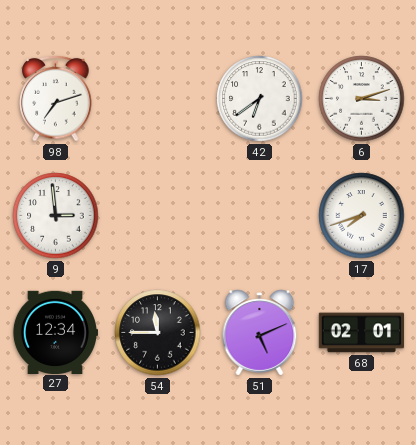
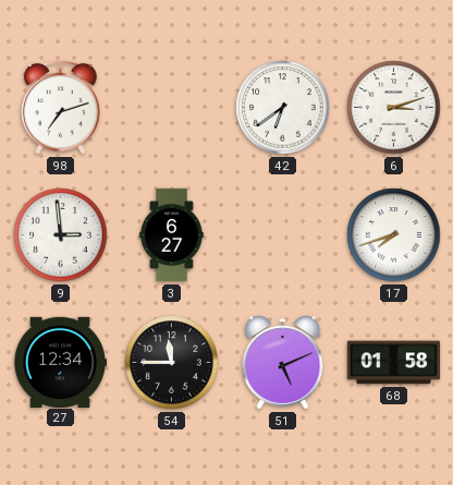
3: none -> 6:27
68: 02:01 -> 01:58
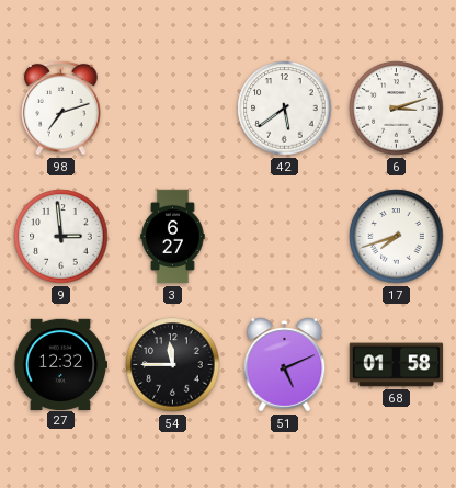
42: 6:39 -> 5:39
27: 12:34 -> 12:32
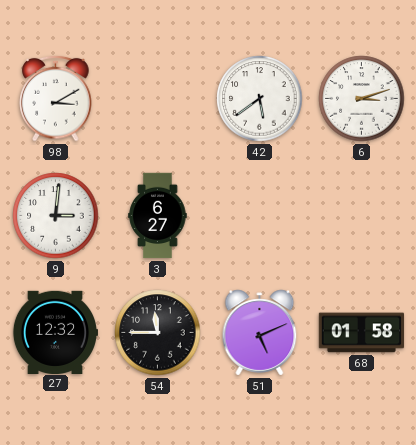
98: 7:12 -> 3:10
9: 2:59 -> 3:01
17: 7:42 -> none
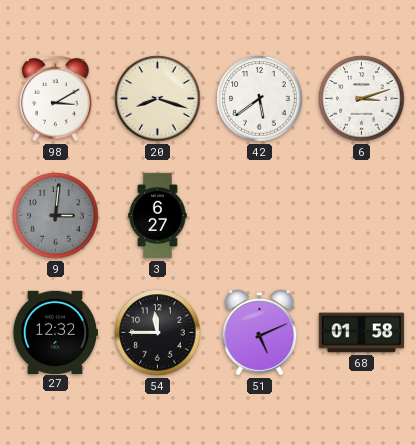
20: none -> 8:18
9 dial: white -> grey
